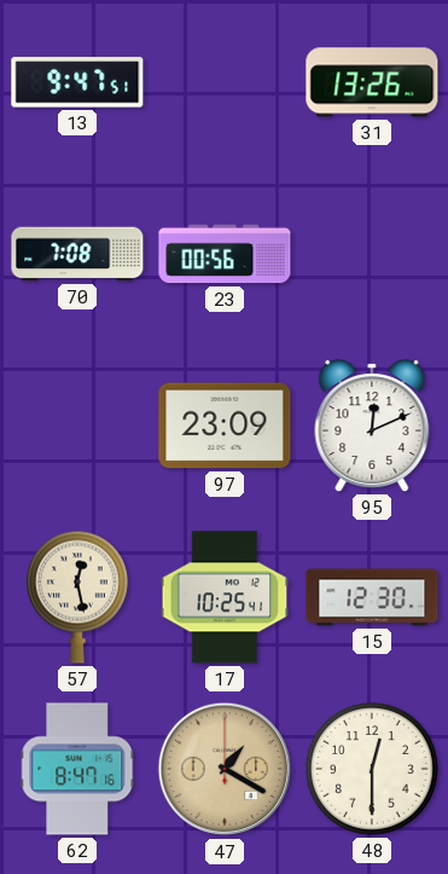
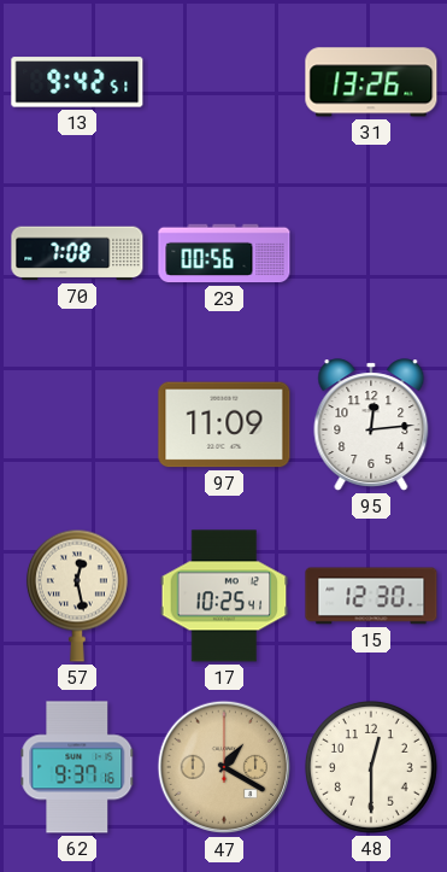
13: 9:47 -> 9:42
97: 23:09 -> 11:09
95: 12:11 -> 12:14
62: 8:47 -> 9:37
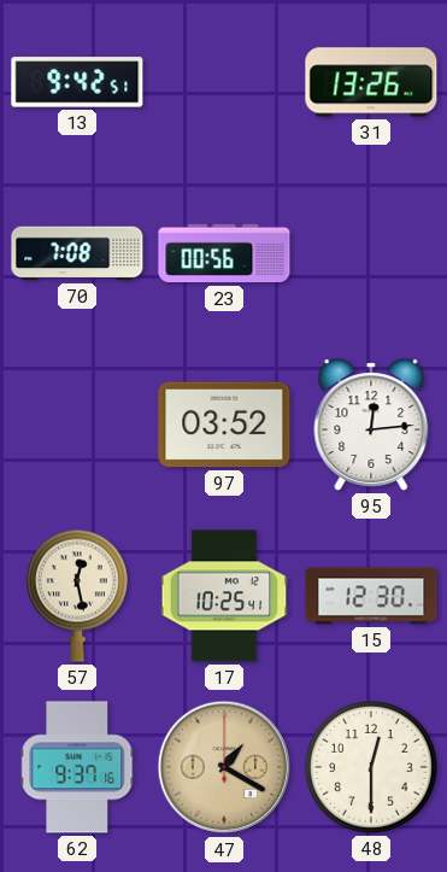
97: 11:09 -> 03:52
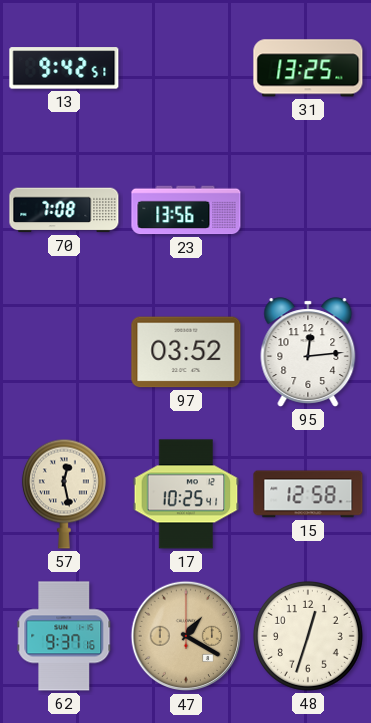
31: 13:26 -> 13:25
23: 00:56 -> 13:56
15: 12:30 -> 12:58
48: 12:30 -> 12:33
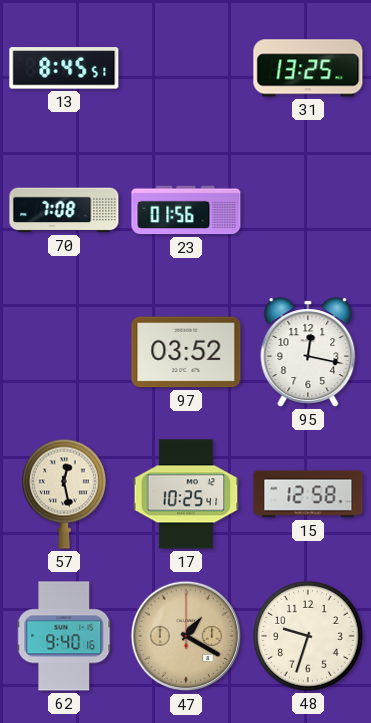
13: 9:42 -> 8:45
23: 13:56 -> 01:56
95: 12:14 -> 12:17
62: 9:37 -> 9:40
48: 12:33 -> 9:33
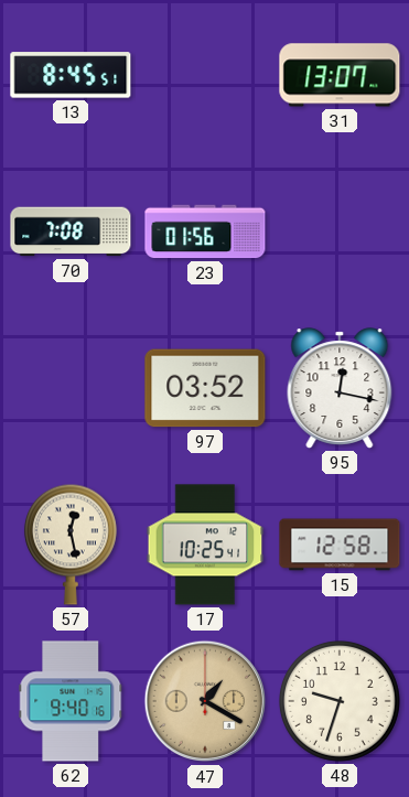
31: 13:25 -> 13:07
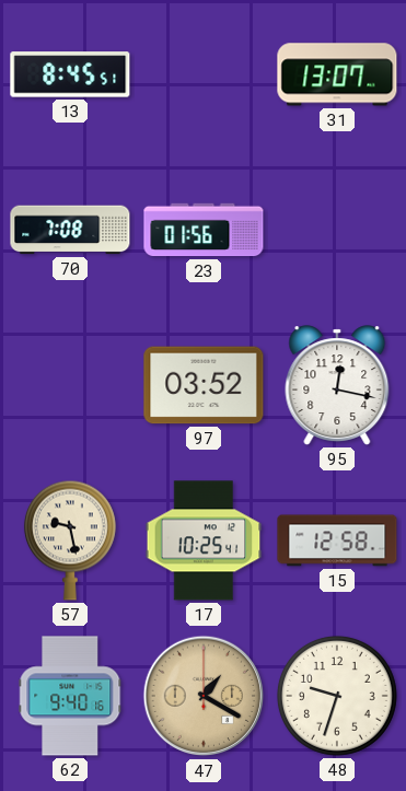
57: 12:28 -> 9:28
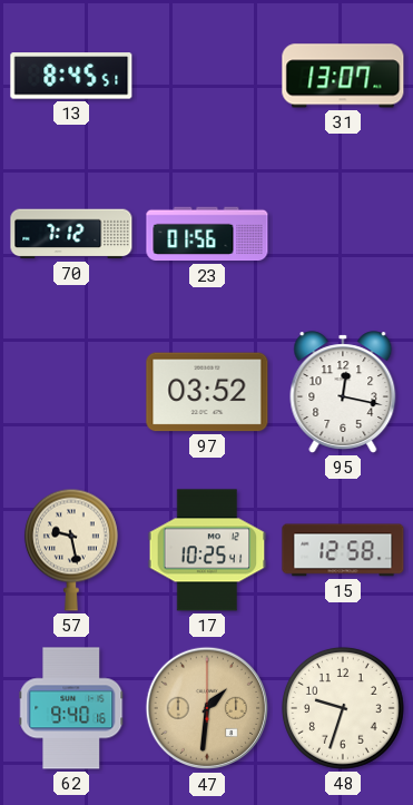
70: 7:08 -> 7:12
47: 1:20 -> 1:31
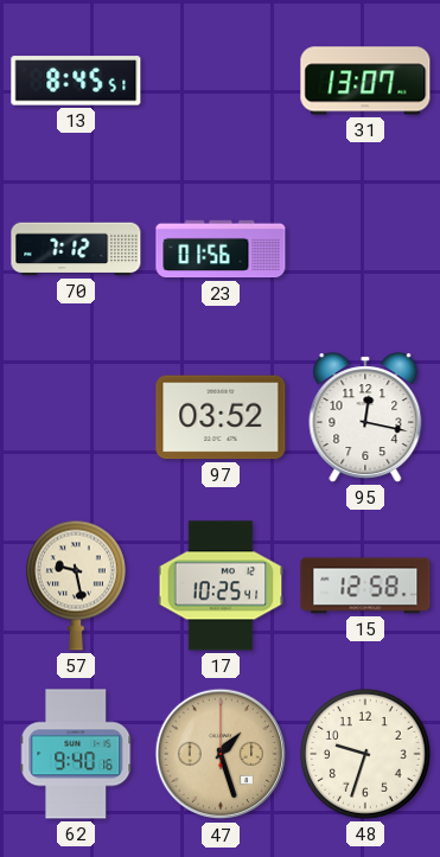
47: 1:31 -> 1:27
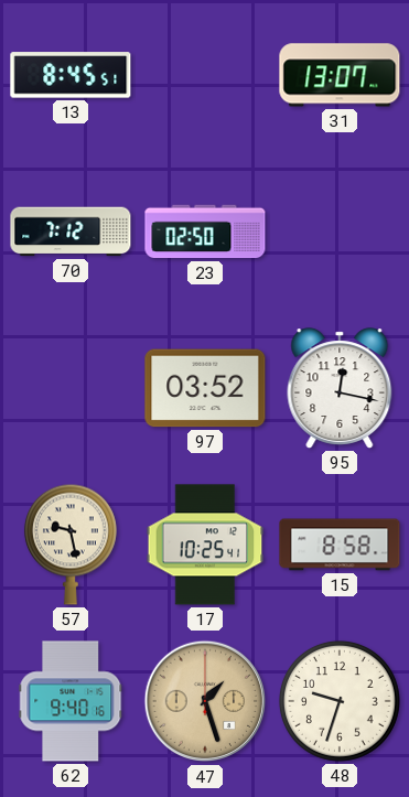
23: 01:56 -> 02:50
15: 12:58 -> 8:58
